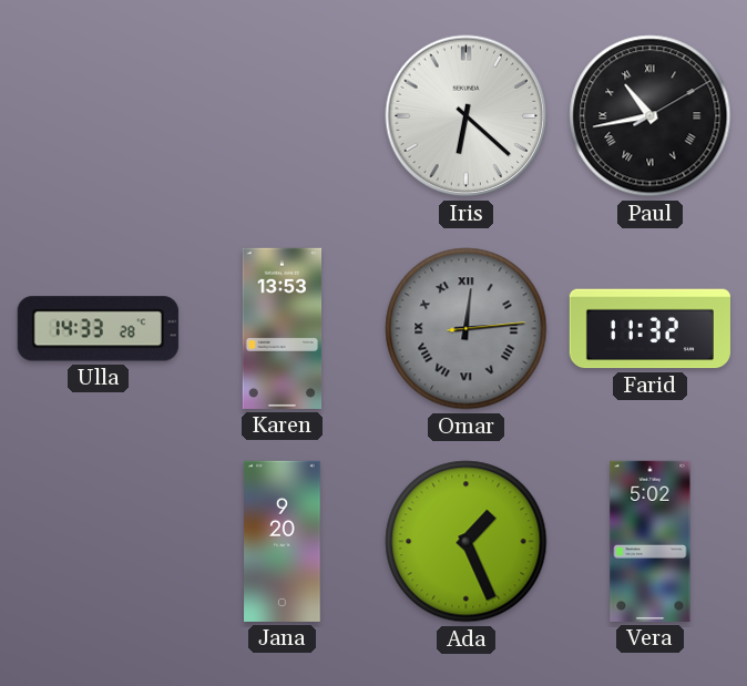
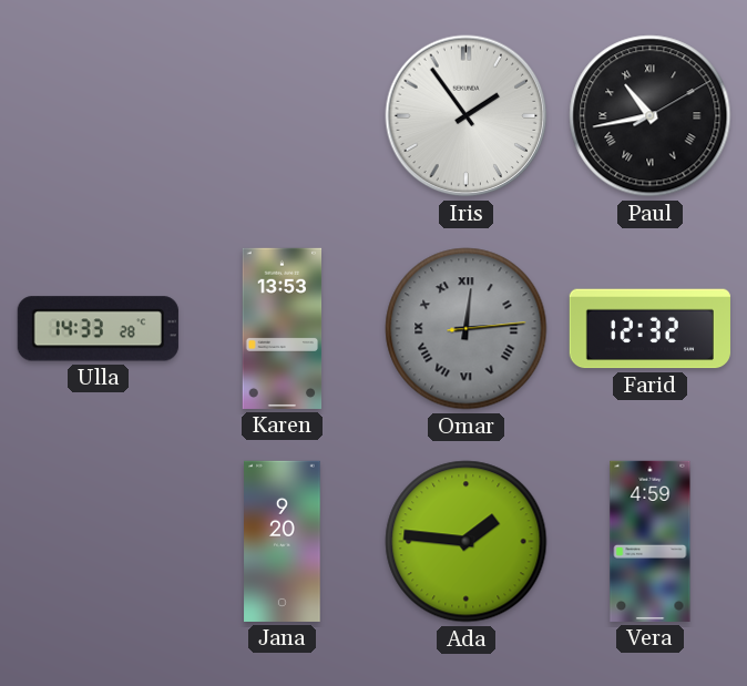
Iris: 6:22 -> 1:54
Farid: 11:32 -> 12:32
Ada: 1:26 -> 1:46
Vera: 5:02 -> 4:59
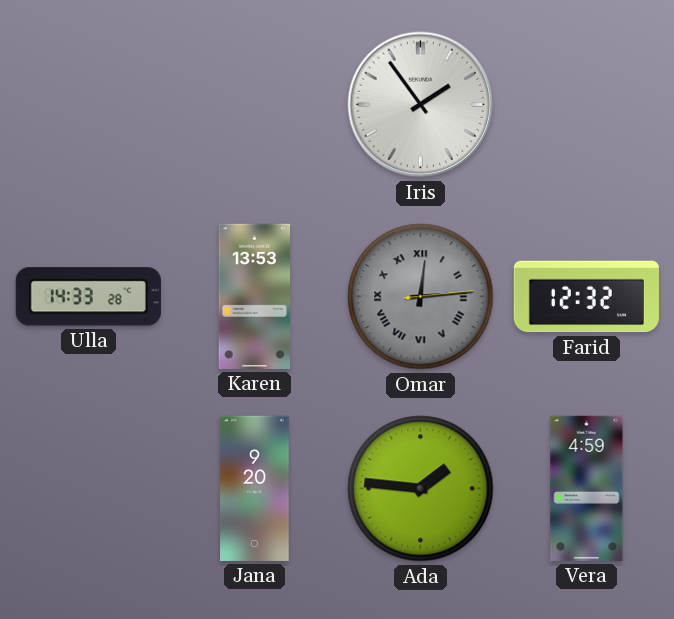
Paul: 10:43 -> none
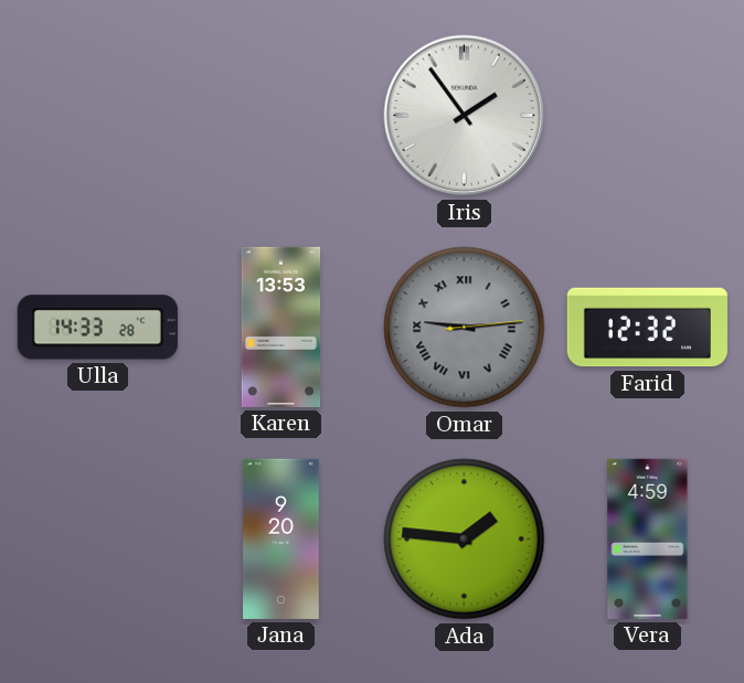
Omar: 12:14 -> 9:14
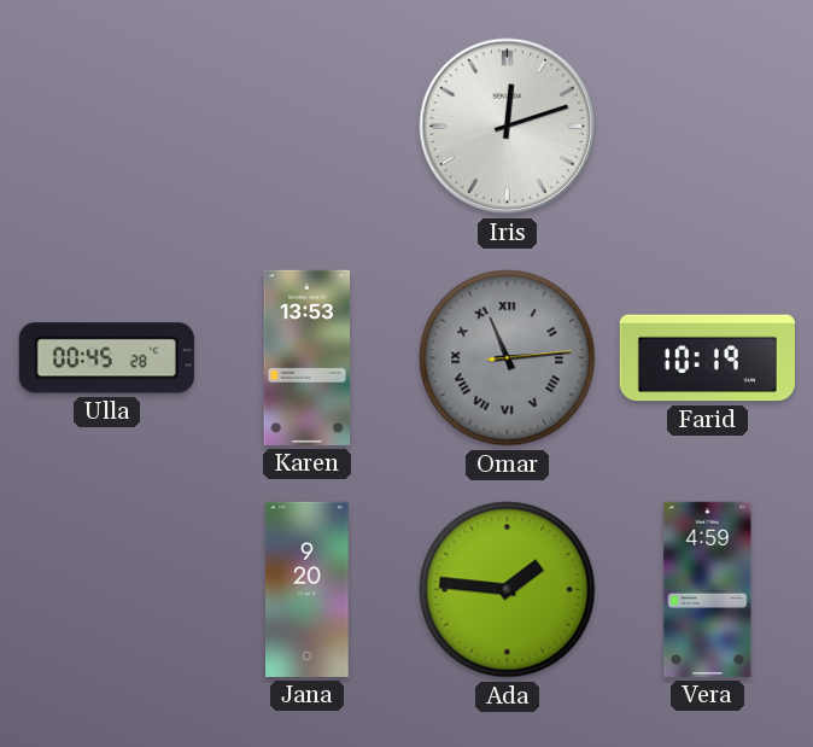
Iris: 1:54 -> 12:12
Ulla: 14:33 -> 00:45
Omar: 9:14 -> 11:14
Farid: 12:32 -> 10:19
